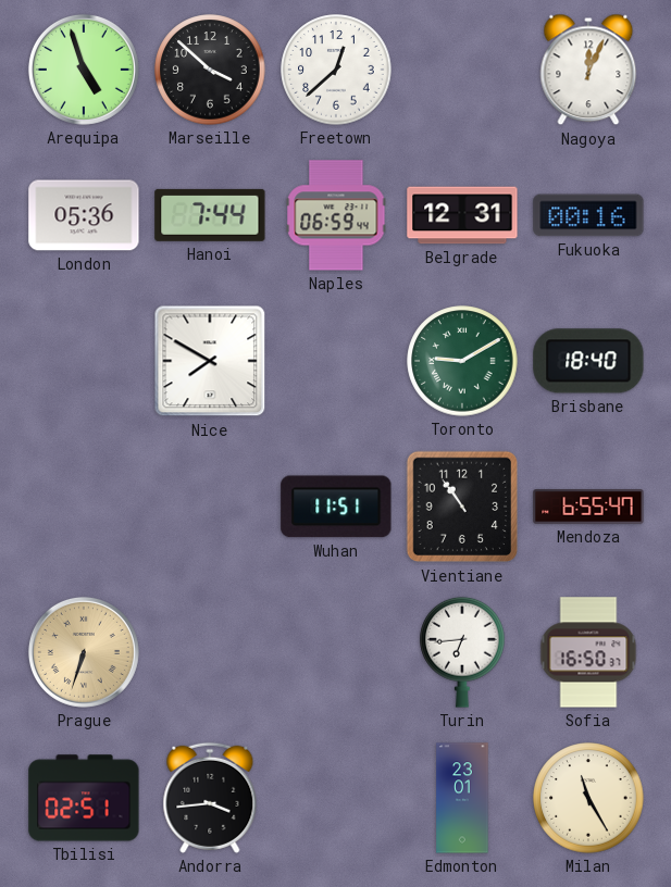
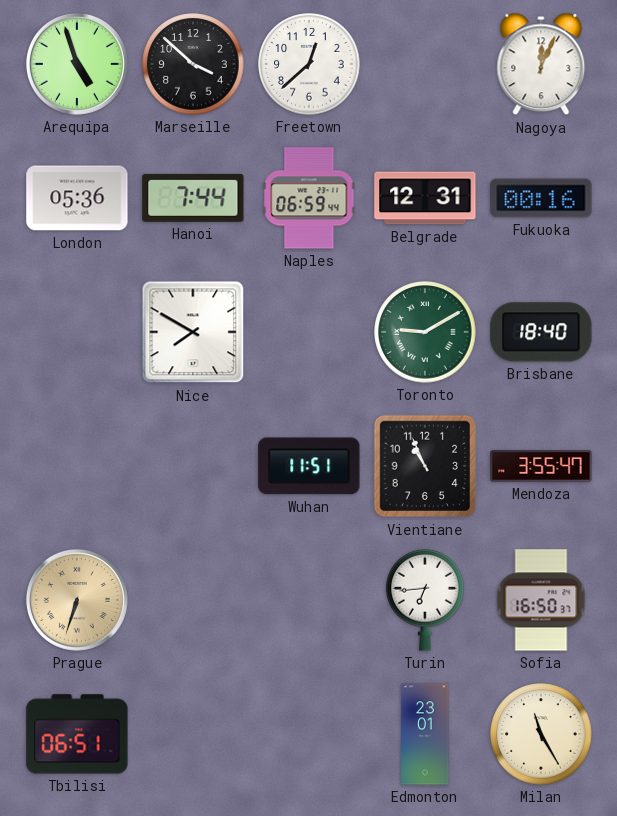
Vientiane: 10:54 -> 10:56
Mendoza: 6:55 -> 3:55
Tbilisi: 02:51 -> 06:51
Andorra: 3:44 -> none
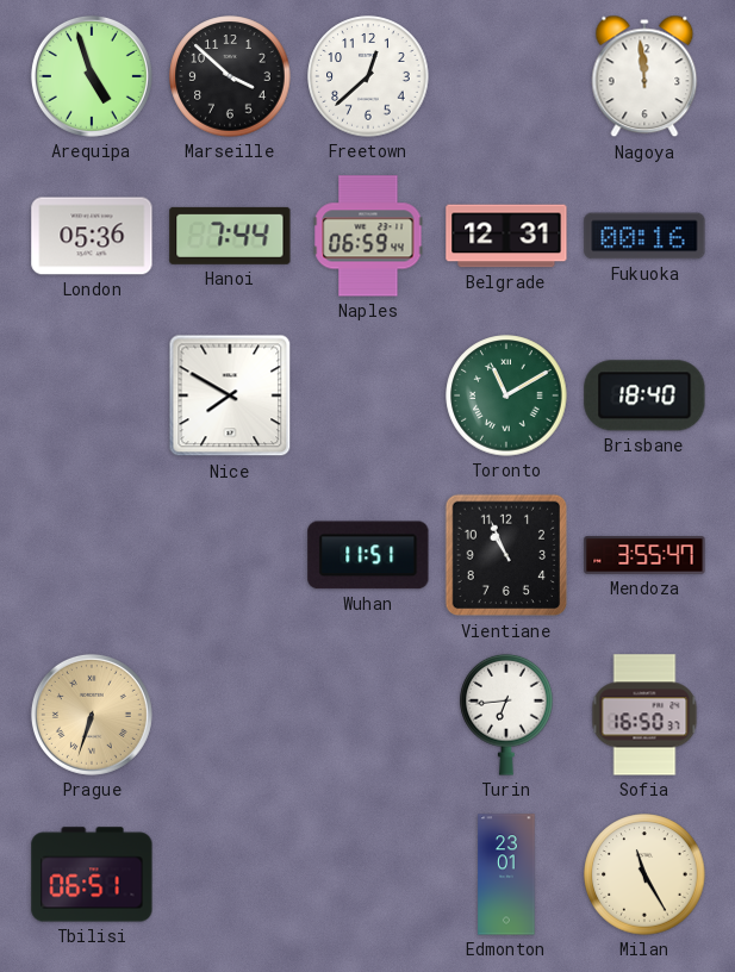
Nagoya: 12:04 -> 11:59
Toronto: 9:10 -> 11:10
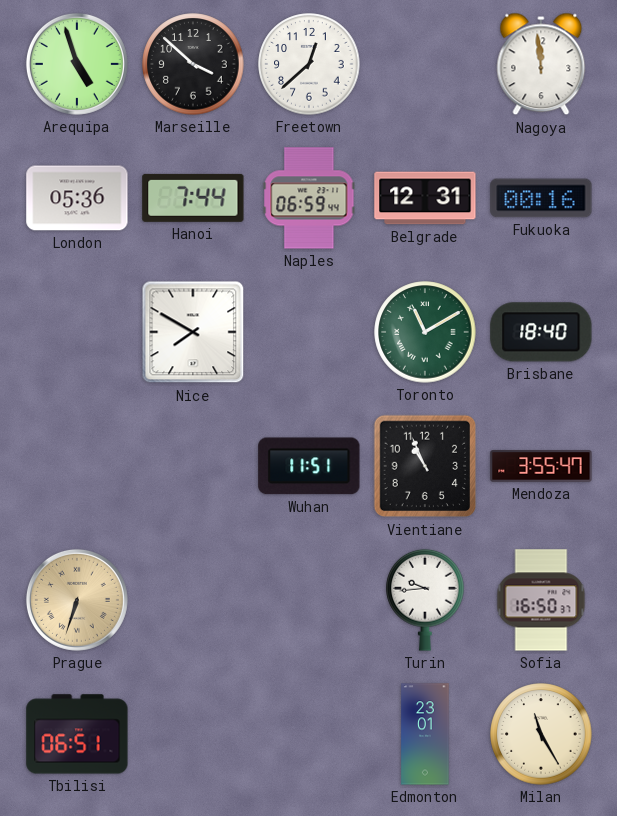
Turin: 6:44 -> 9:44
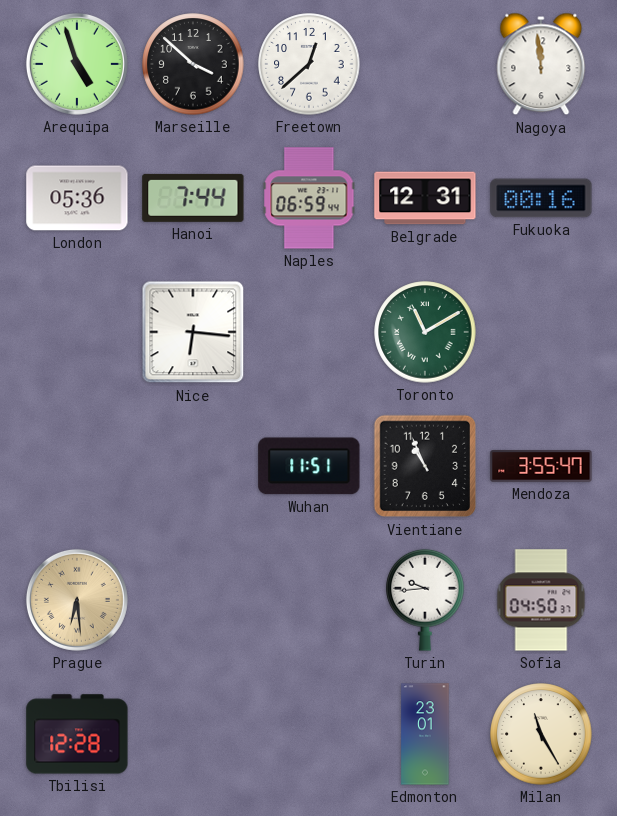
Nice: 7:50 -> 6:16
Brisbane: 18:40 -> none
Prague: 6:33 -> 6:29
Sofia: 16:50 -> 04:50
Tbilisi: 06:51 -> 12:28
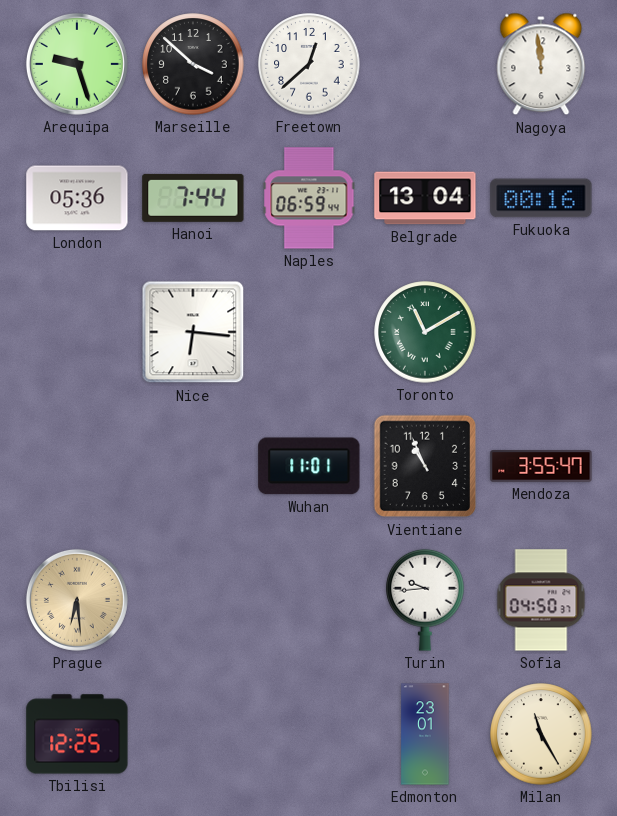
Arequipa: 4:57 -> 9:27
Belgrade: 12:31 -> 13:04
Wuhan: 11:51 -> 11:01
Tbilisi: 12:28 -> 12:25
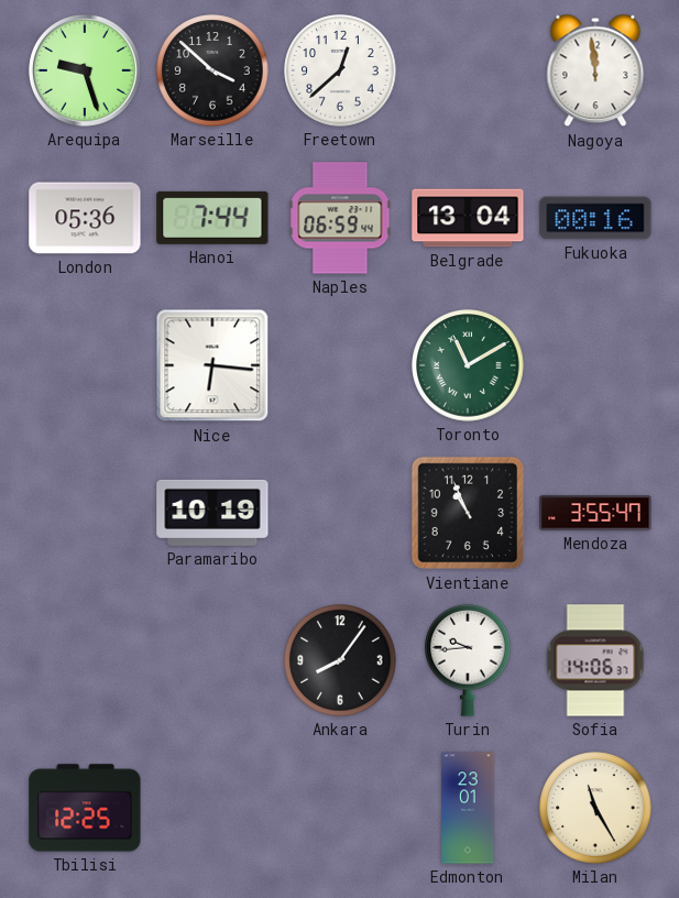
Paramaribo: none -> 10:19
Wuhan: 11:01 -> none
Prague: 6:29 -> none
Ankara: none -> 8:06
Sofia: 04:50 -> 14:06
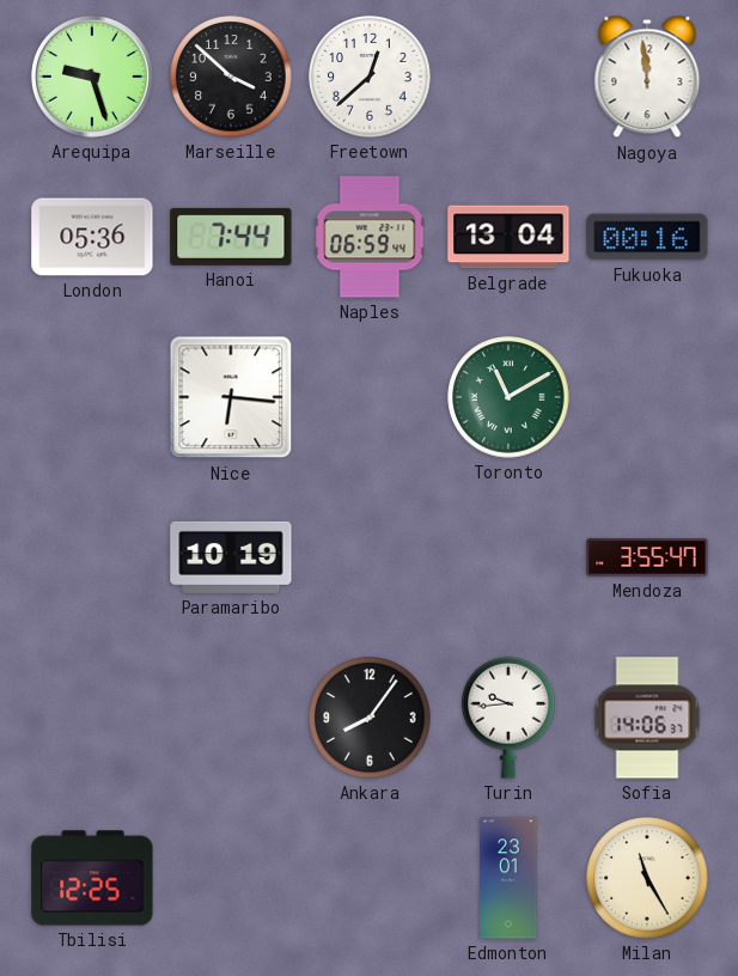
Vientiane: 10:56 -> none
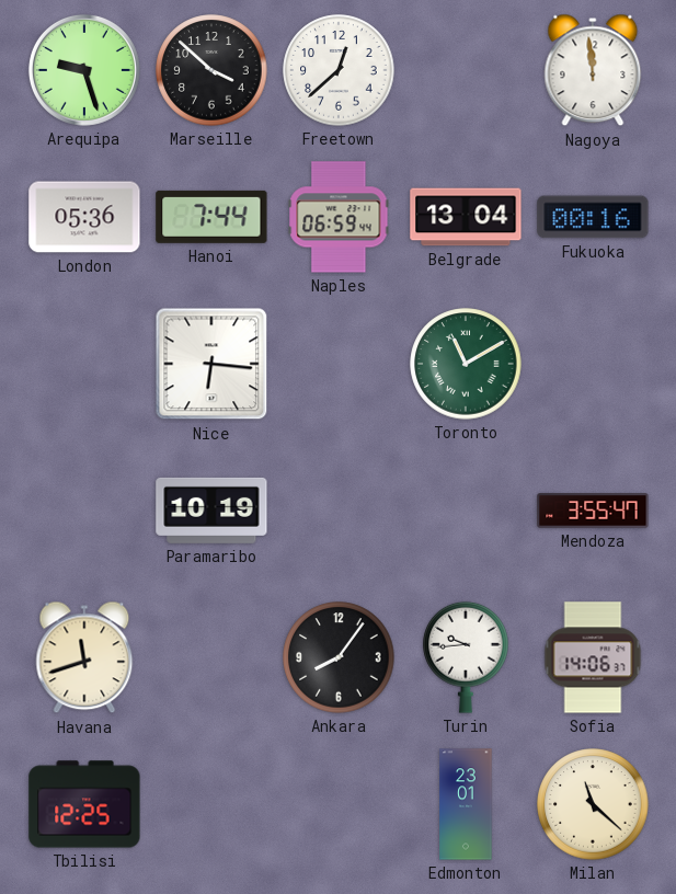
Havana: none -> 11:42
Milan: 11:25 -> 11:22
